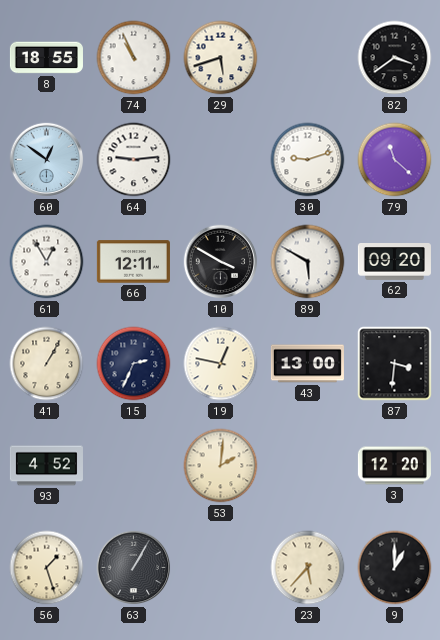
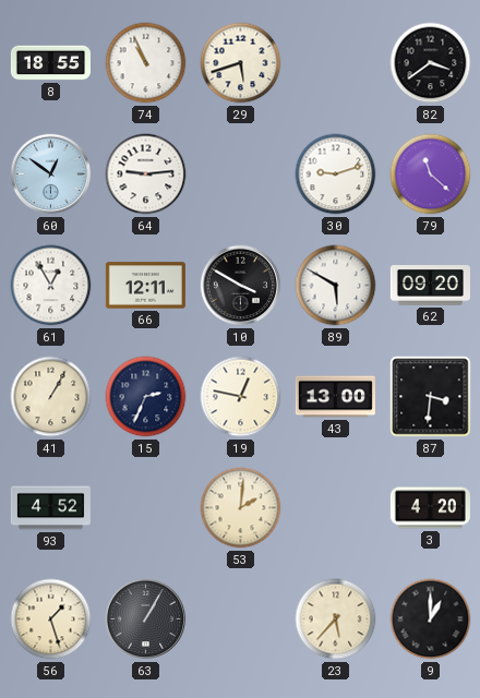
3: 12:20 -> 4:20
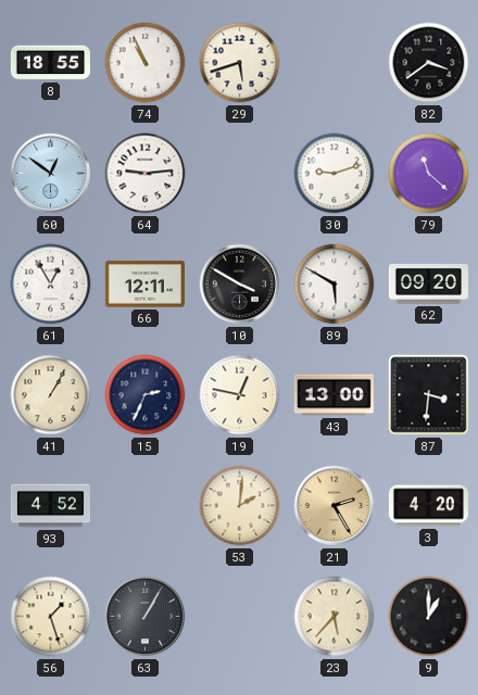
21: none -> 2:25
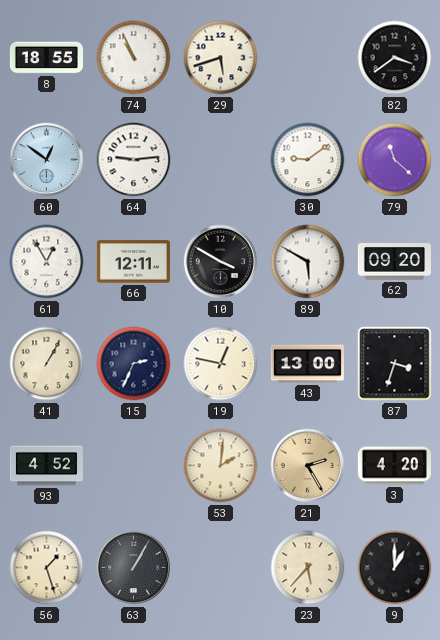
30: 9:12 -> 9:09
87: 3:31 -> 3:33
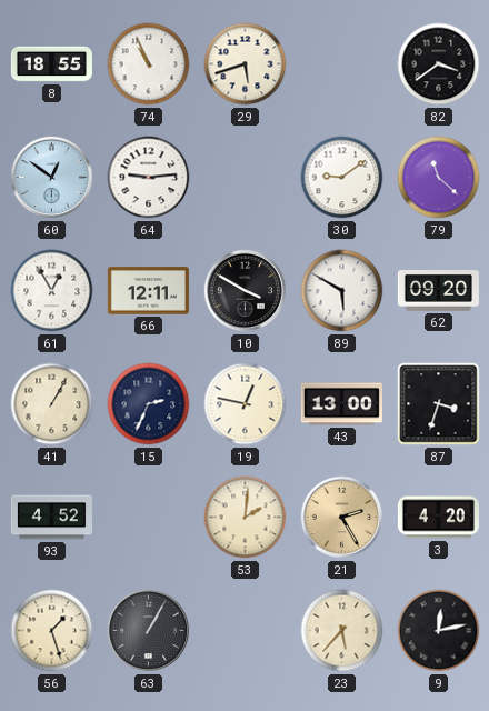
9: 1:00 -> 12:13
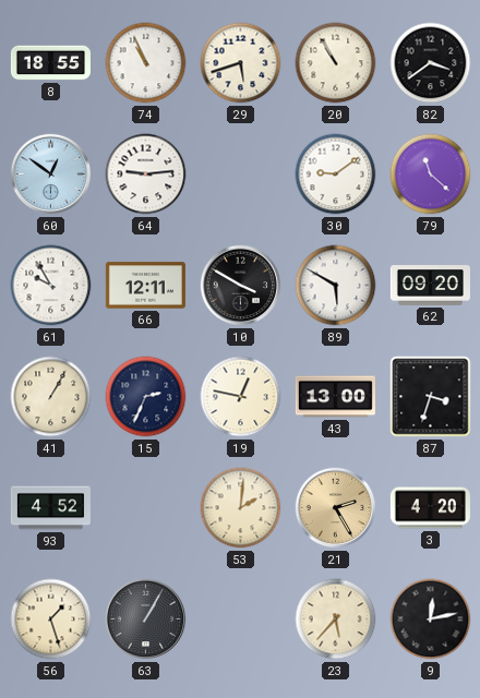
20: none -> 10:55
61: 12:55 -> 9:55
